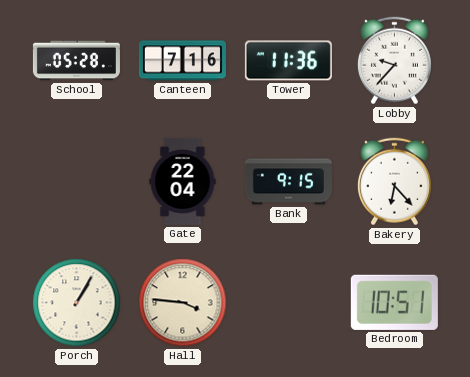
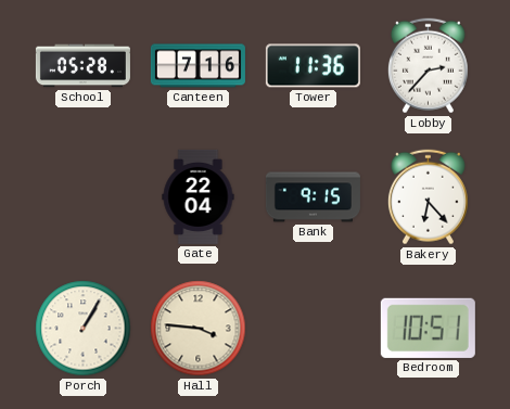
Lobby: 9:37 -> 2:37
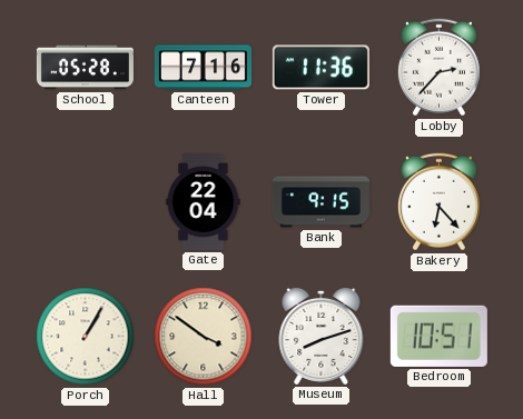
Hall: 3:46 -> 3:51
Museum: none -> 8:12
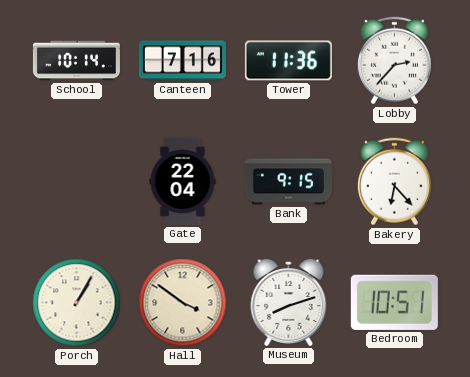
School: 05:28 -> 10:14
